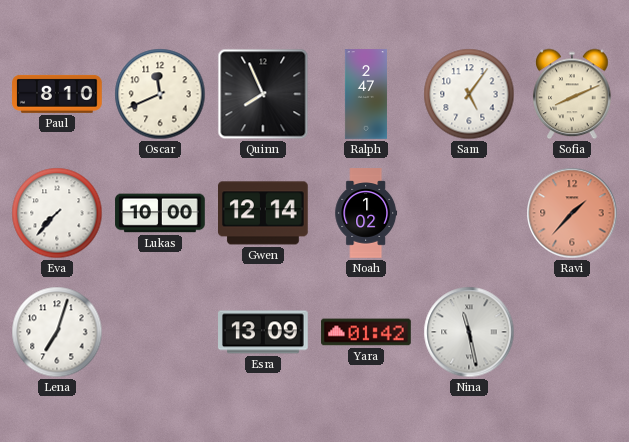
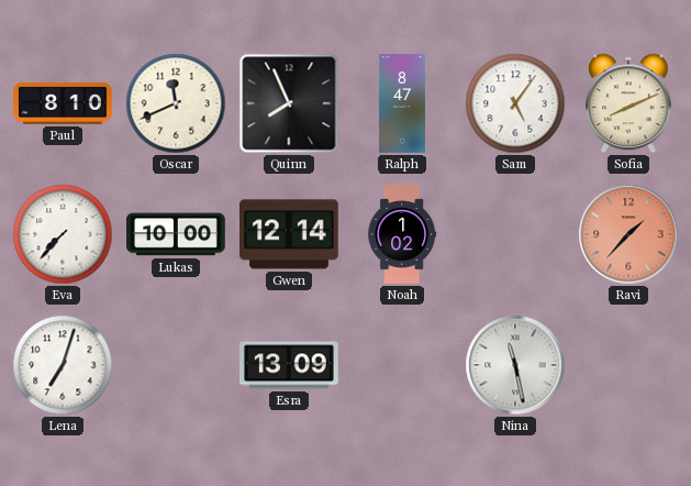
Ralph: 2:47 -> 8:47
Yara: 01:42 -> none
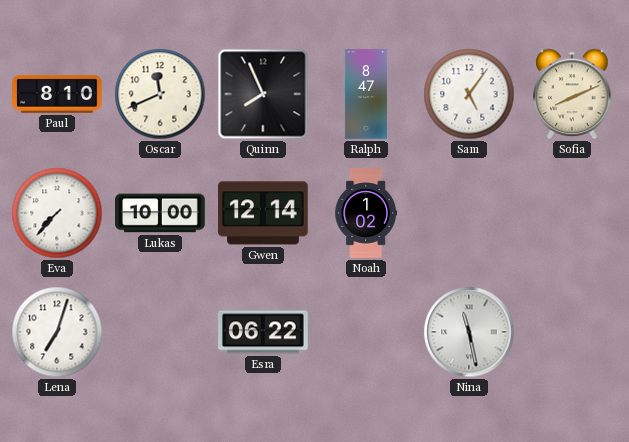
Ravi: 1:37 -> none
Esra: 13:09 -> 06:22
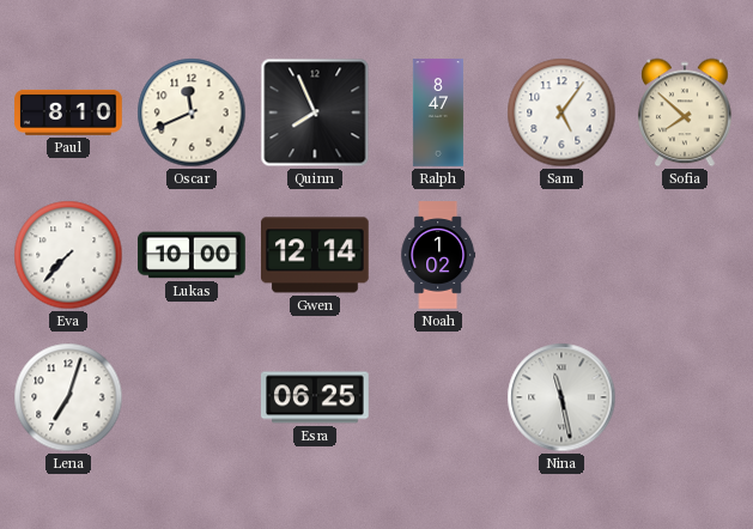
Sofia: 8:11 -> 7:52
Esra: 06:22 -> 06:25
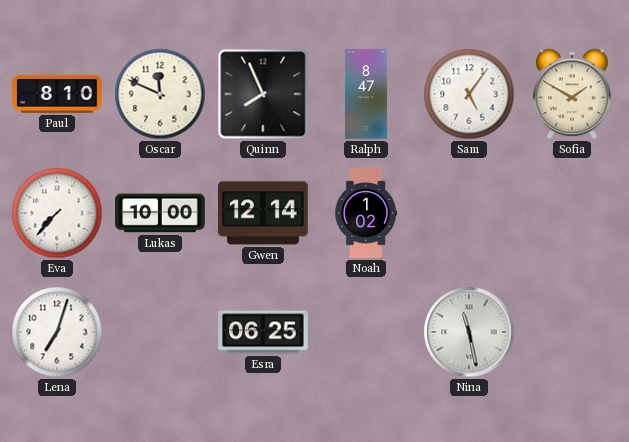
Oscar: 11:41 -> 11:49
Sofia: 7:52 -> 1:50
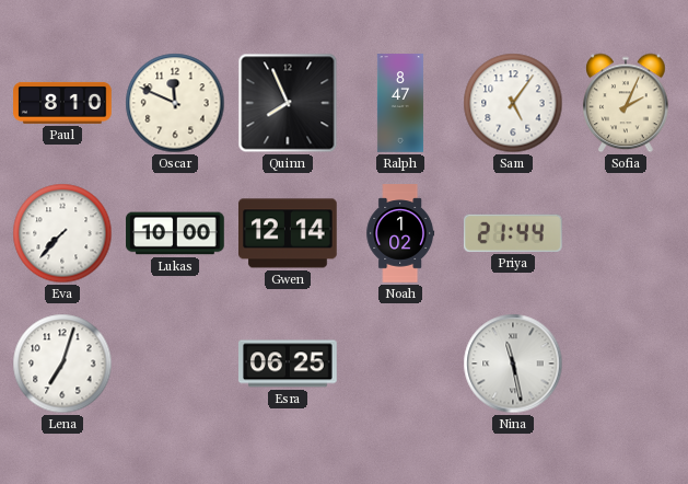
Sofia: 1:50 -> 2:04
Priya: none -> 21:44
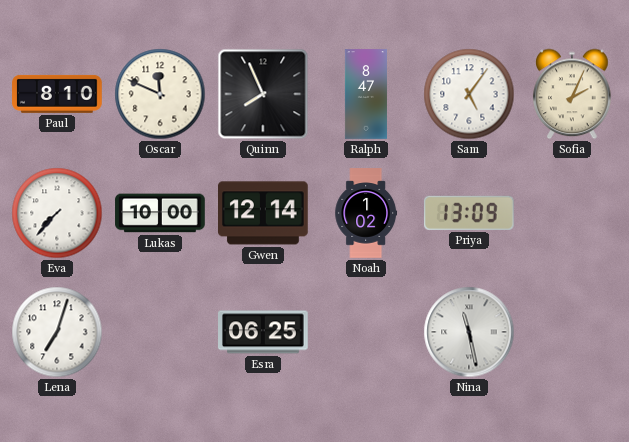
Priya: 21:44 -> 13:09
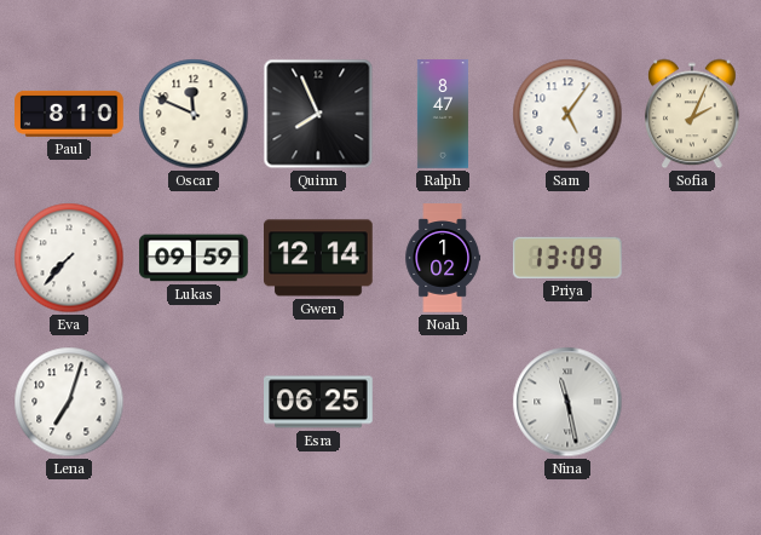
Lukas: 10:00 -> 09:59
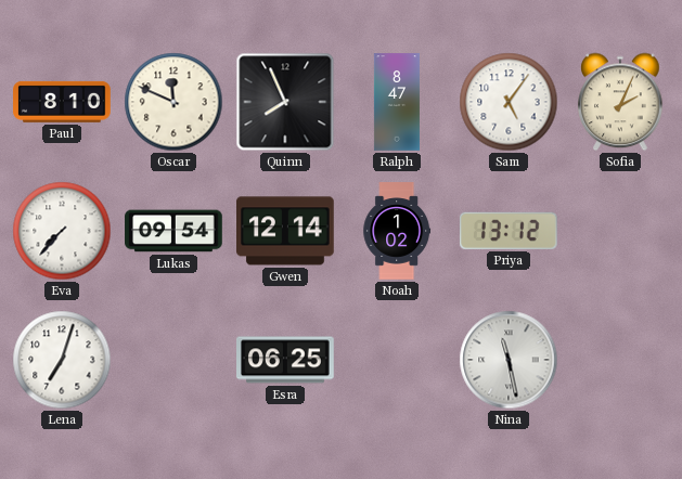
Lukas: 09:59 -> 09:54
Priya: 13:09 -> 13:12
